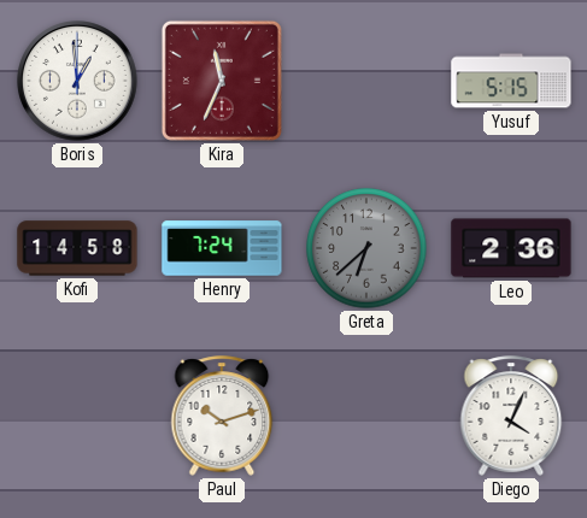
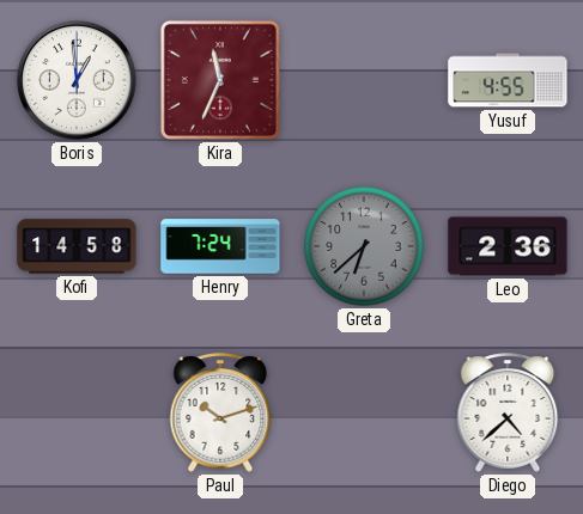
Yusuf: 5:15 -> 4:55
Diego: 4:04 -> 4:38
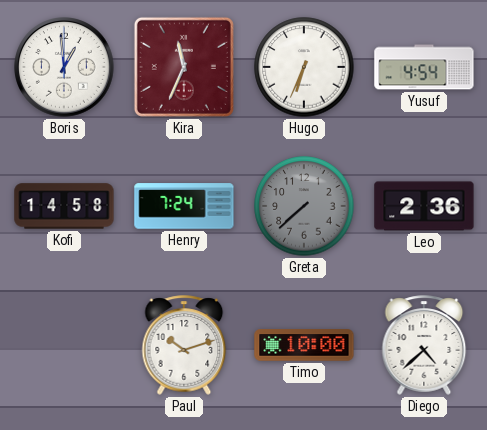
Hugo: none -> 6:34
Yusuf: 4:55 -> 4:54
Greta: 6:38 -> 7:38
Timo: none -> 10:00
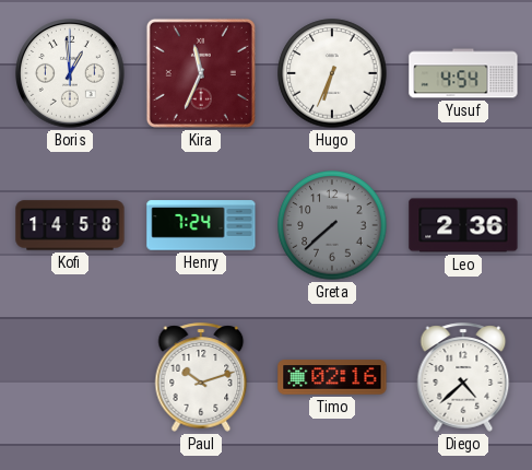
Timo: 10:00 -> 02:16
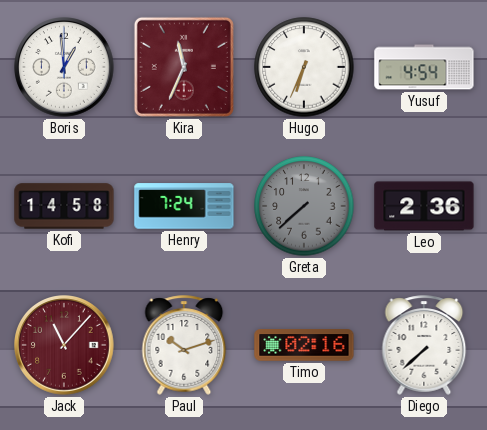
Jack: none -> 11:07
Diego: 4:38 -> 7:38
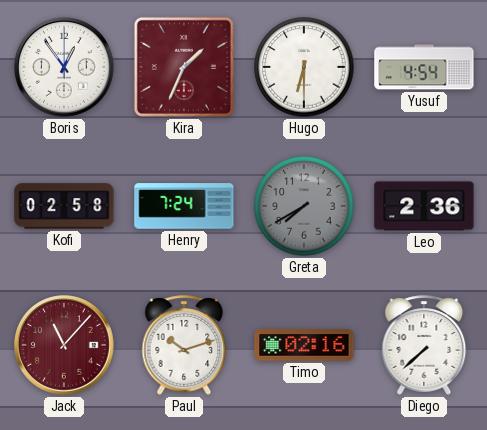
Boris: 12:59 -> 12:54
Kira: 11:34 -> 1:34
Hugo: 6:34 -> 6:30
Kofi: 14:58 -> 02:58
Greta: 7:38 -> 7:40
